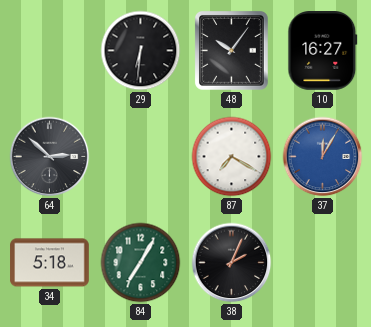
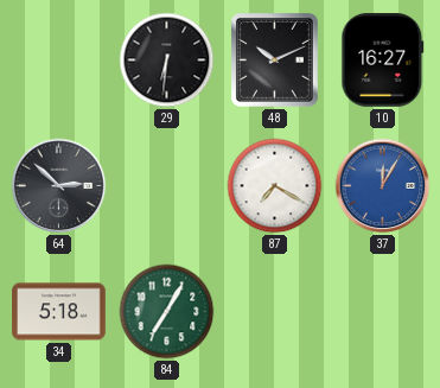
48: 10:06 -> 10:11
38: 2:04 -> none
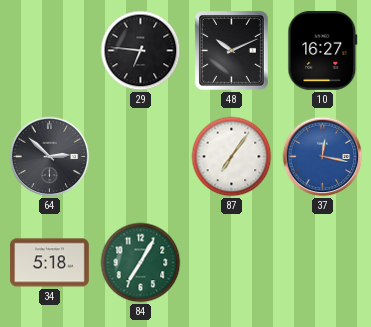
29: 6:31 -> 6:46
87: 7:20 -> 7:06
37: 12:05 -> 12:17
